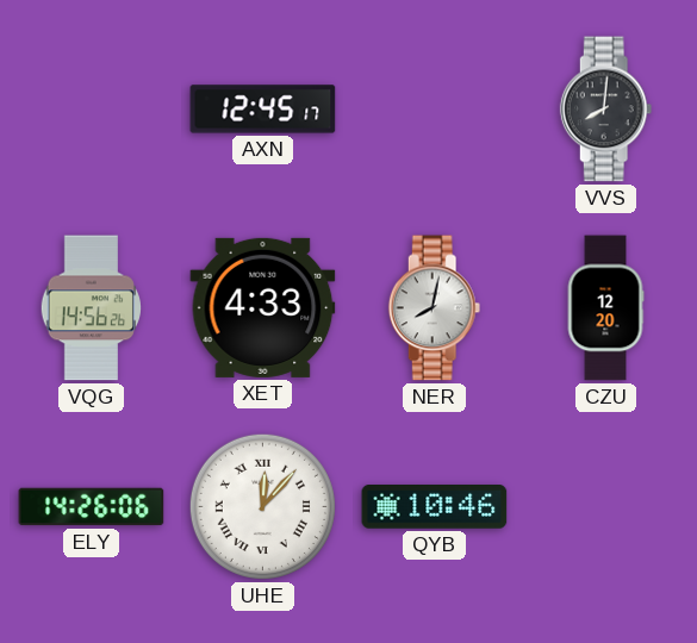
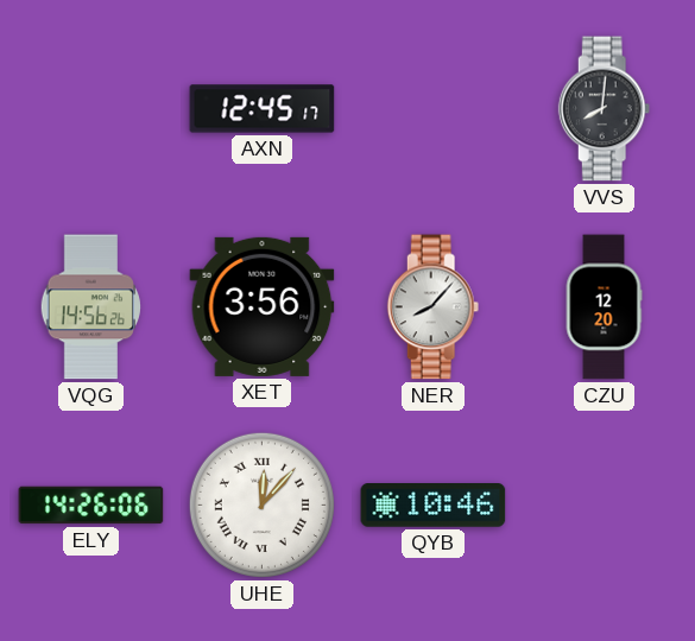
XET: 4:33 -> 3:56
NER: 8:02 -> 8:07
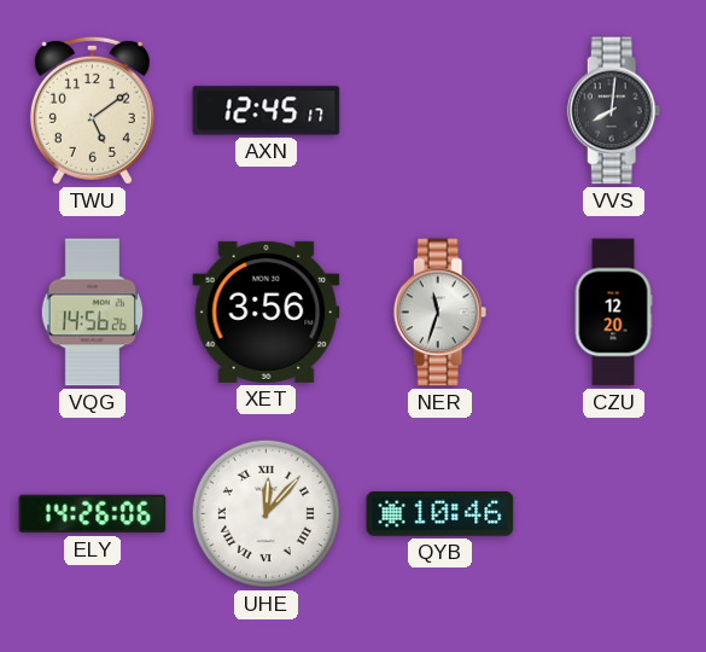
TWU: none -> 5:09
NER: 8:07 -> 11:33
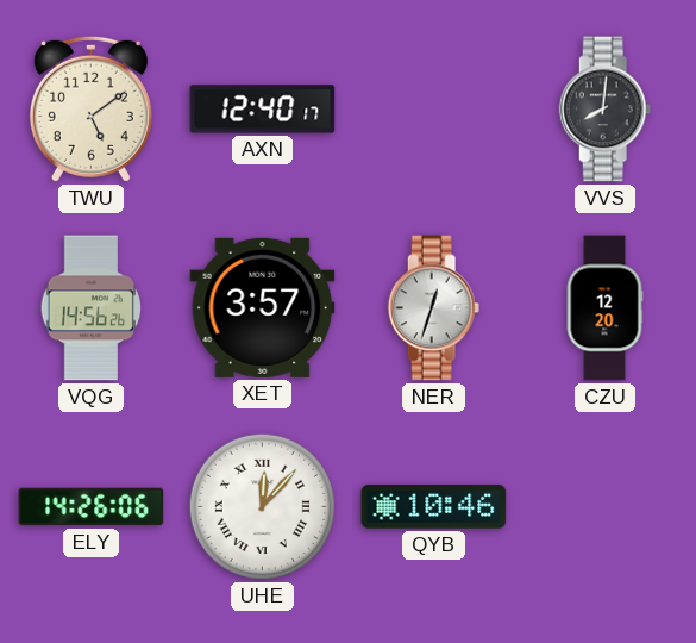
AXN: 12:45 -> 12:40
XET: 3:56 -> 3:57
NER: 11:33 -> 12:33
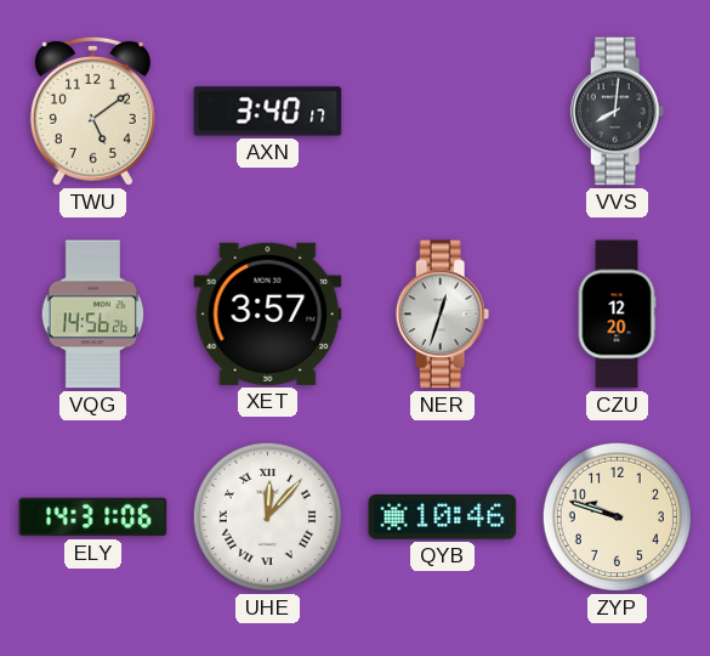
AXN: 12:40 -> 3:40
ELY: 14:26 -> 14:31
ZYP: none -> 9:48
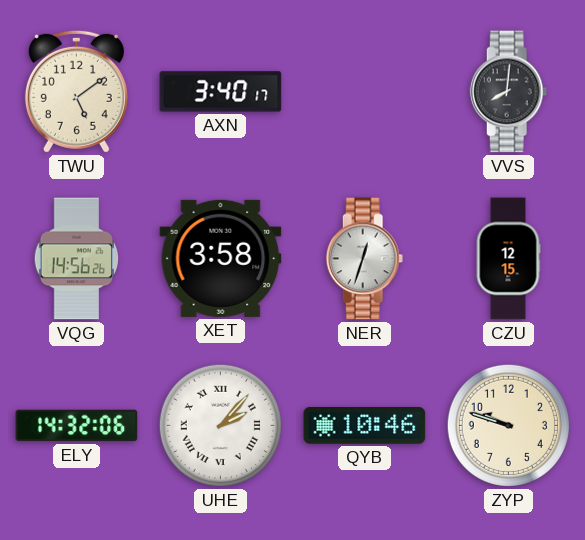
XET: 3:57 -> 3:58
CZU: 12:20 -> 12:15
ELY: 14:31 -> 14:32
UHE: 12:07 -> 2:07
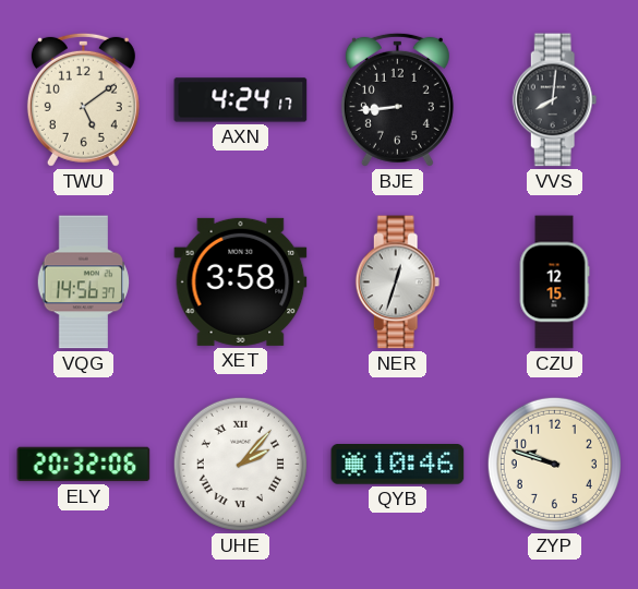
AXN: 3:40 -> 4:24
BJE: none -> 8:44
VQG: 14:56:26 -> 14:56:37
ELY: 14:32 -> 20:32
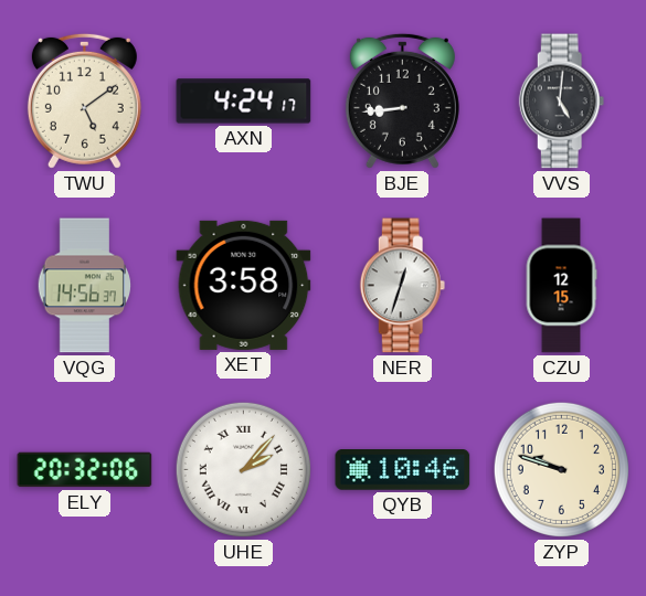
VVS: 8:01 -> 5:01
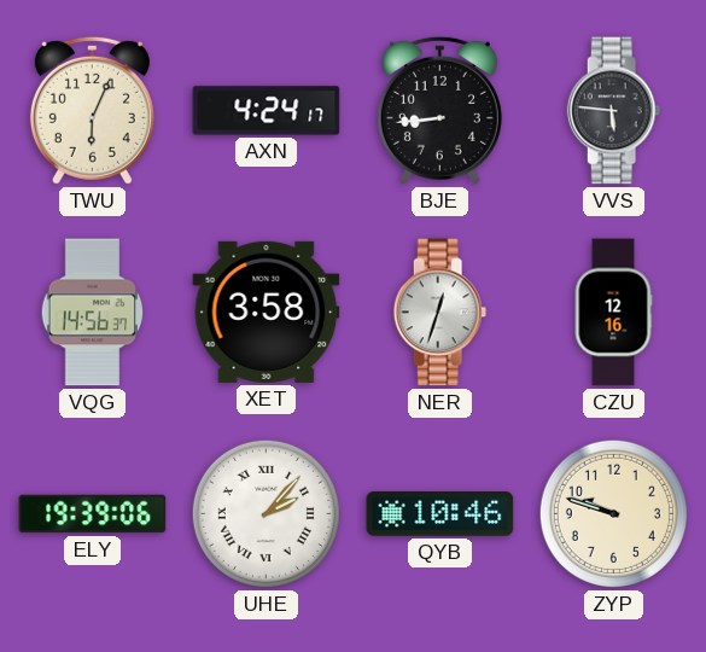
TWU: 5:09 -> 6:04
VVS: 5:01 -> 5:46
CZU: 12:15 -> 12:16
ELY: 20:32 -> 19:39
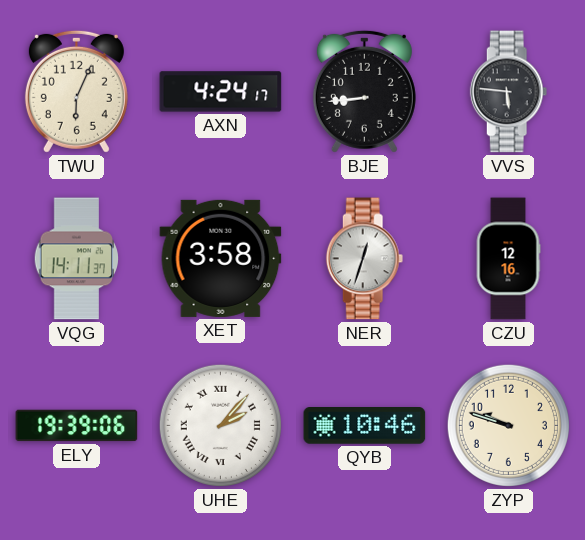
VQG: 14:56 -> 14:11
